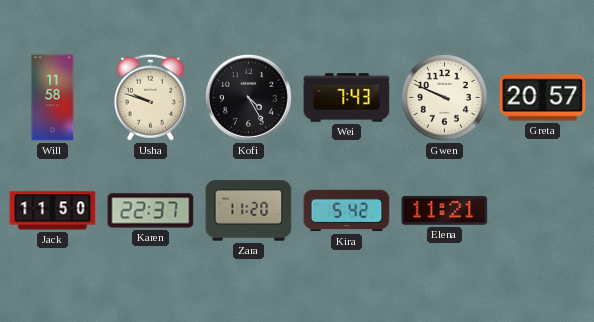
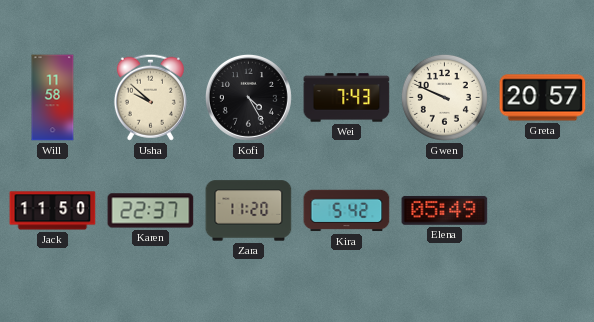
Usha: 9:48 -> 9:52
Elena: 11:21 -> 05:49
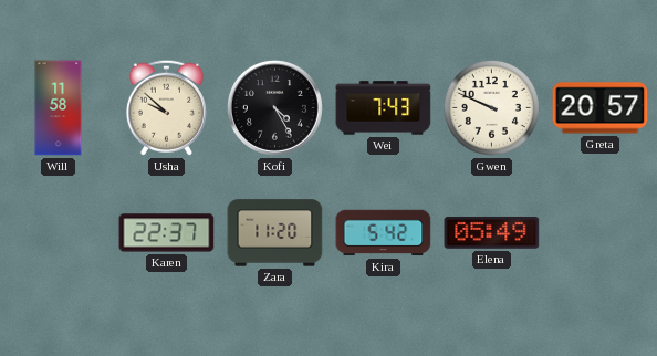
Jack: 11:50 -> none
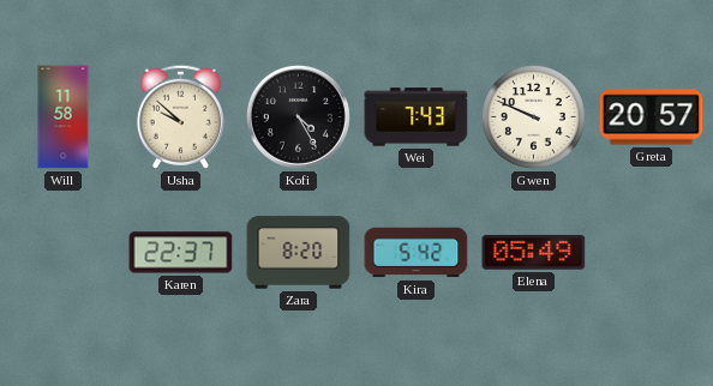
Zara: 11:20 -> 8:20
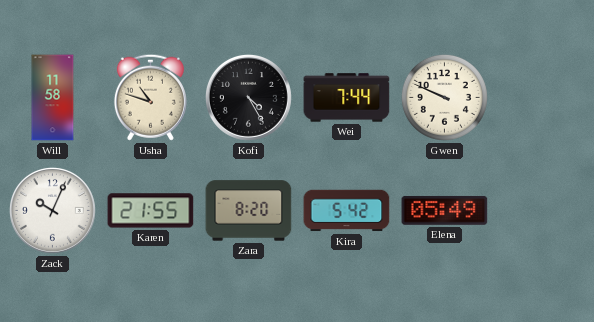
Usha: 9:52 -> 10:48
Wei: 7:43 -> 7:44
Greta: 20:57 -> none
Zack: none -> 10:04
Karen: 22:37 -> 21:55
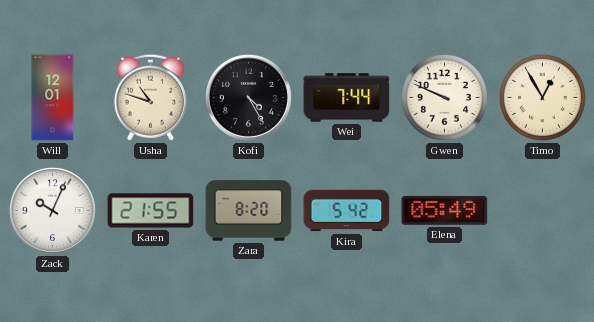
Will: 11:58 -> 12:01
Timo: none -> 12:55
